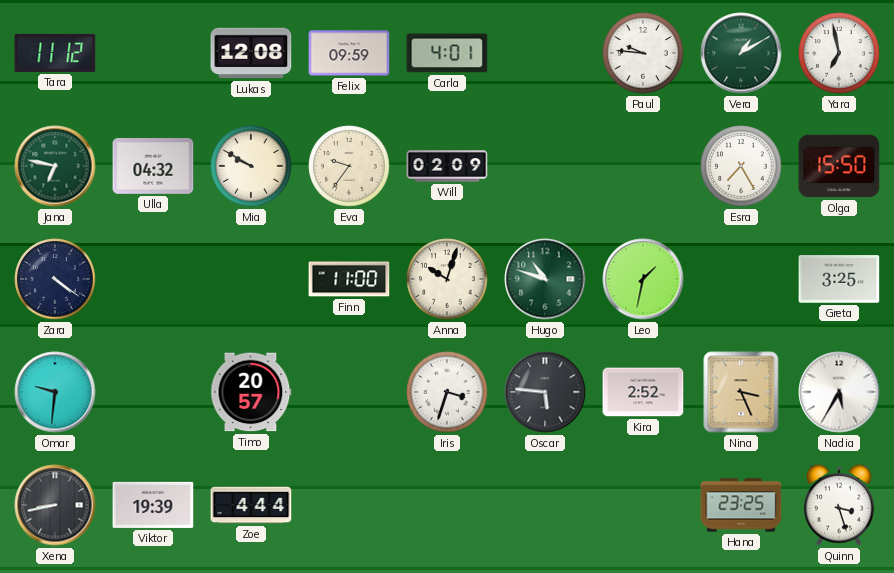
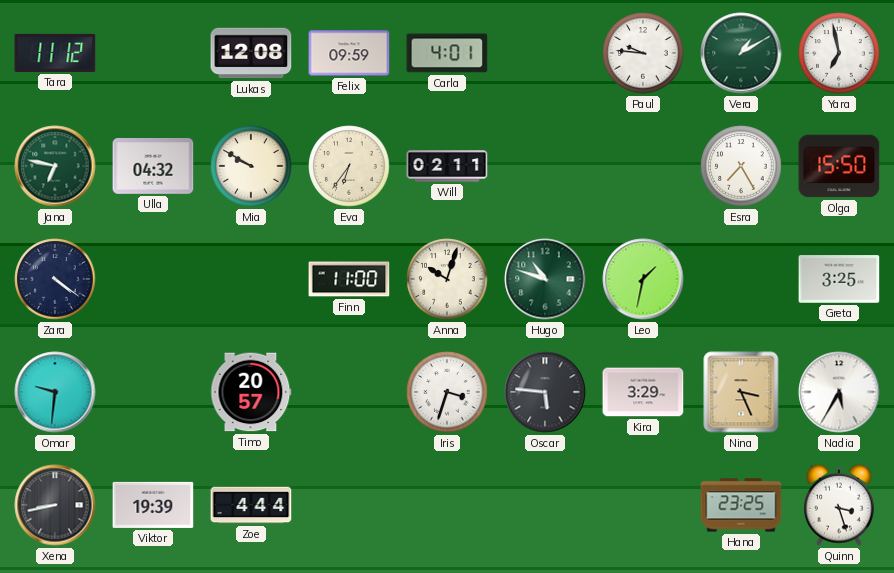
Eva: 9:36 -> 6:36
Will: 02:09 -> 02:11
Kira: 2:52 -> 3:29
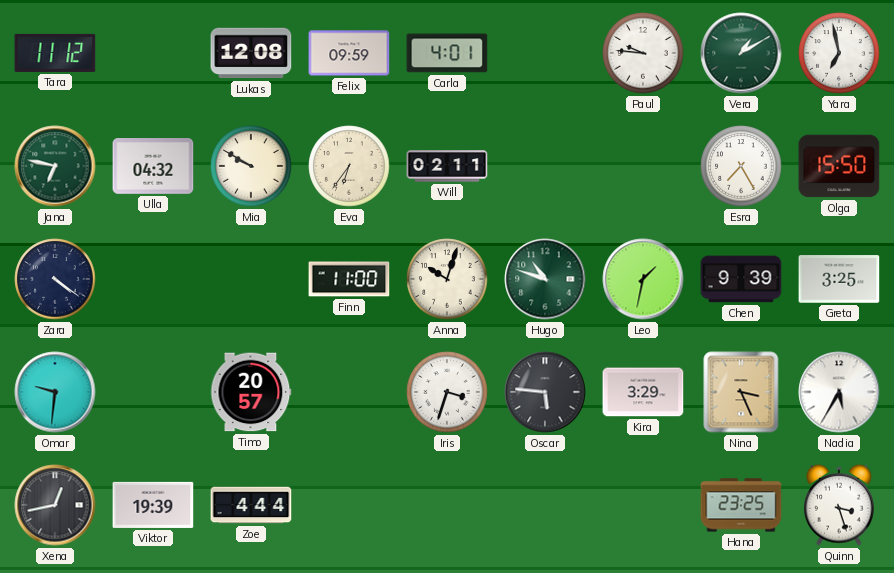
Chen: none -> 9:39
Xena: 8:43 -> 12:43
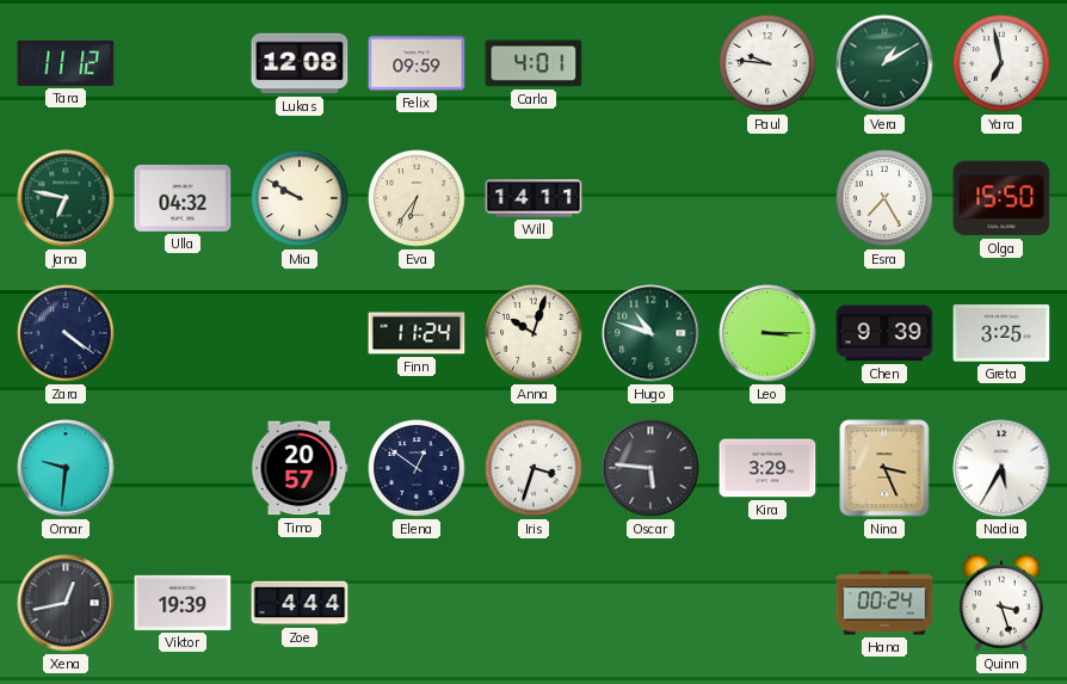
Will: 02:11 -> 14:11
Finn: 11:00 -> 11:24
Leo: 1:32 -> 3:15
Elena: none -> 12:51
Hana: 23:25 -> 00:24
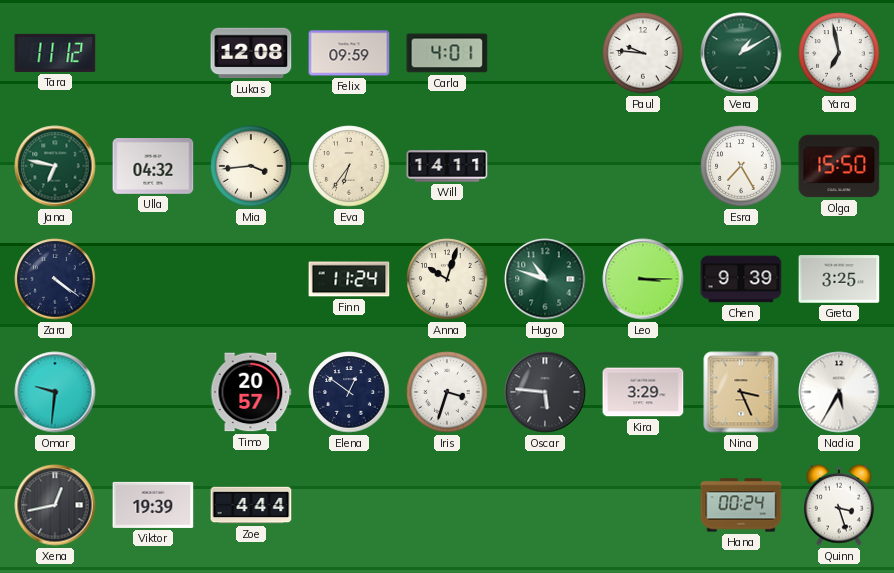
Mia: 9:50 -> 3:44
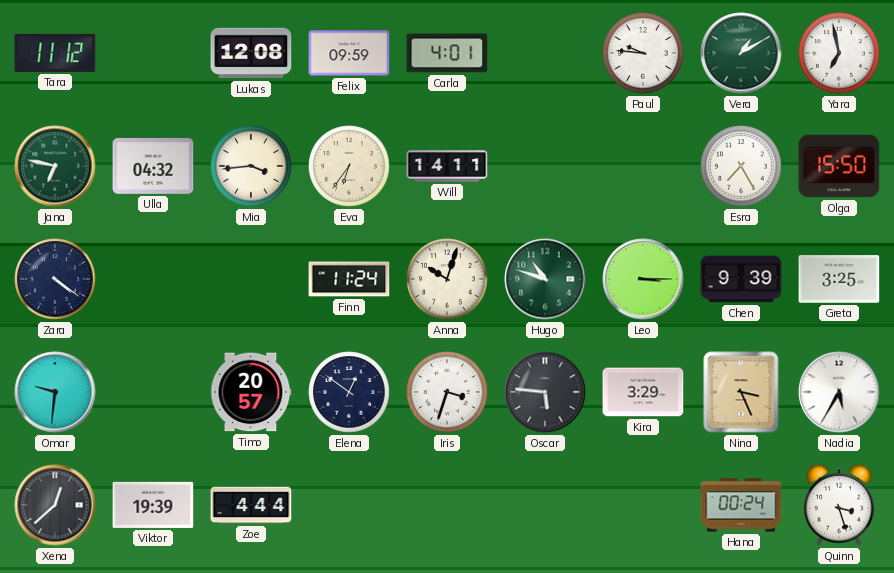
Xena: 12:43 -> 12:38
